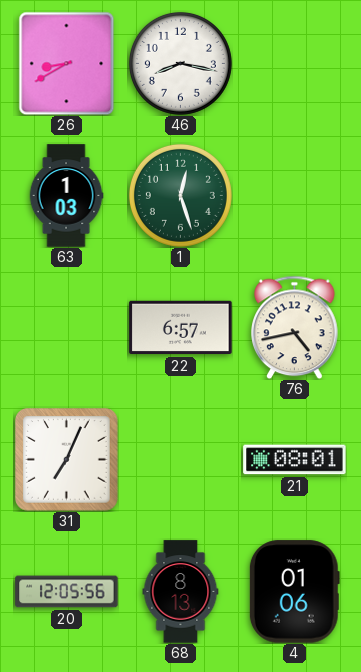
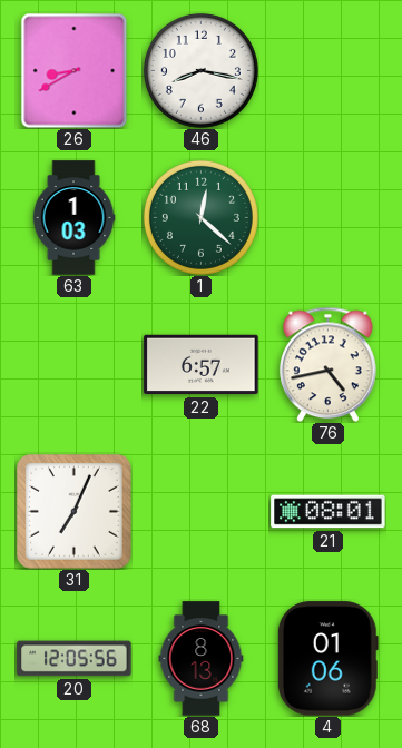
1: 12:27 -> 12:22
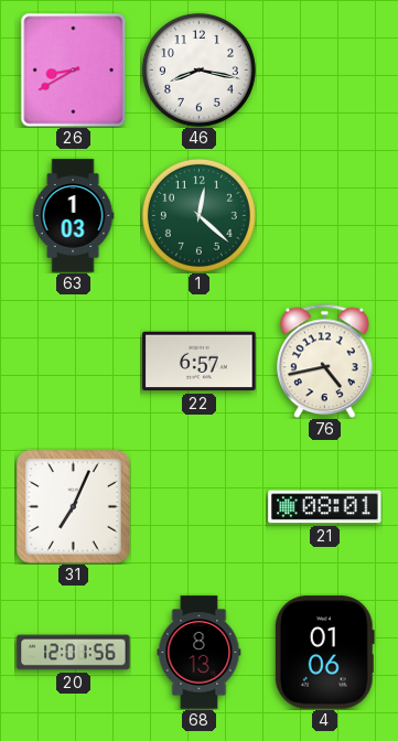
20: 12:05 -> 12:01
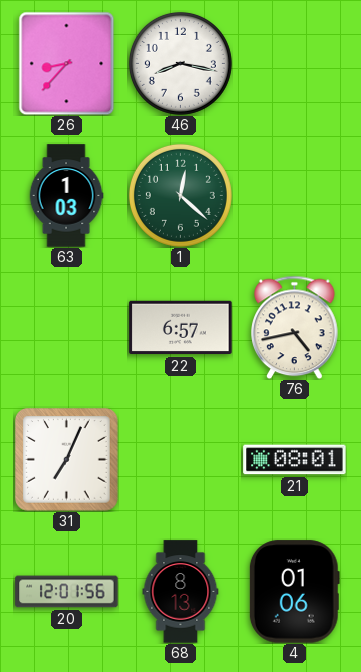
26: 8:40 -> 8:37
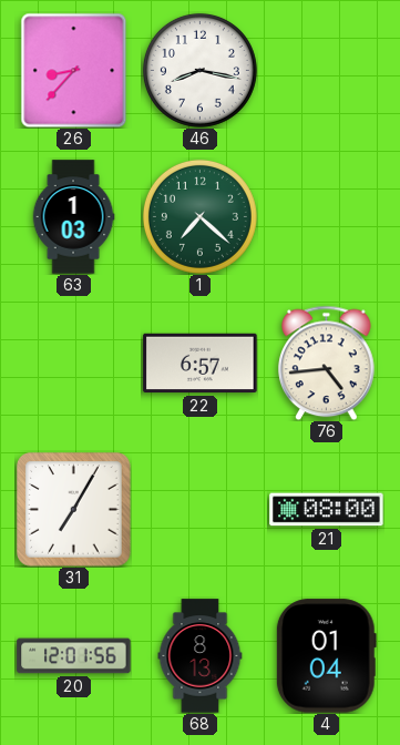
1: 12:22 -> 7:22
76: 4:43 -> 4:44
31: 7:04 -> 7:05
21: 08:01 -> 08:00
4: 01:06 -> 01:04
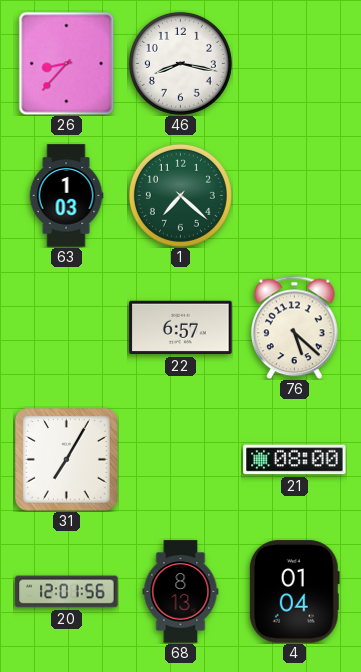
76: 4:44 -> 5:22
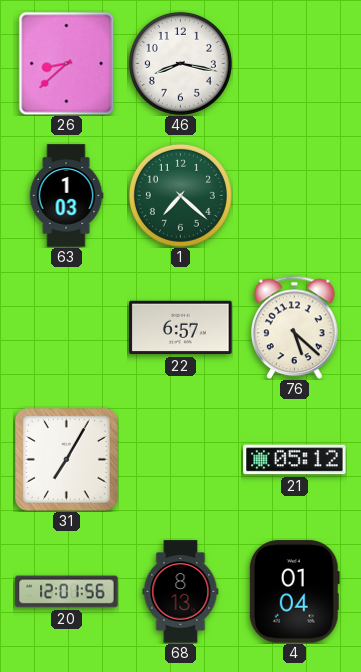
26: 8:37 -> 8:38
21: 08:00 -> 05:12
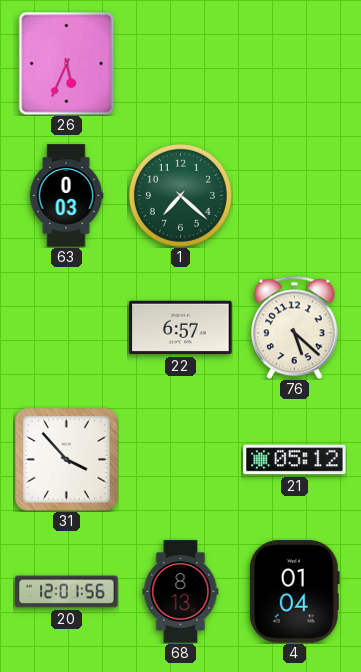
26: 8:38 -> 5:34
46: 8:17 -> none
63: 1:03 -> 0:03
31: 7:05 -> 3:53
